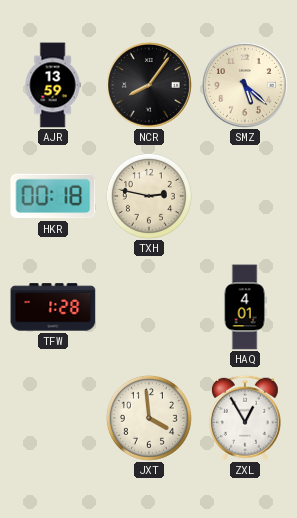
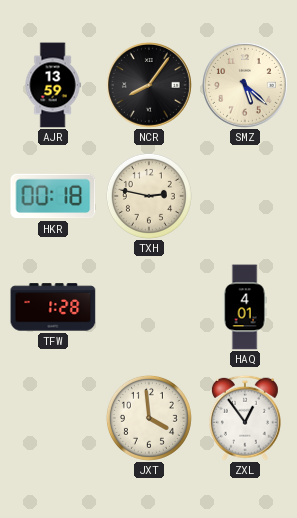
ZXL: 12:55 -> 12:54
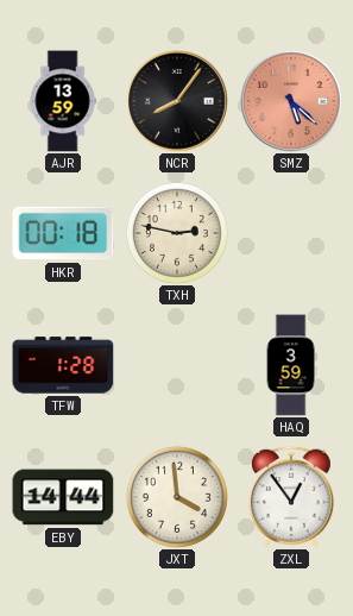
SMZ dial: cream -> salmon
HAQ: 4:01 -> 3:59
EBY: none -> 14:44
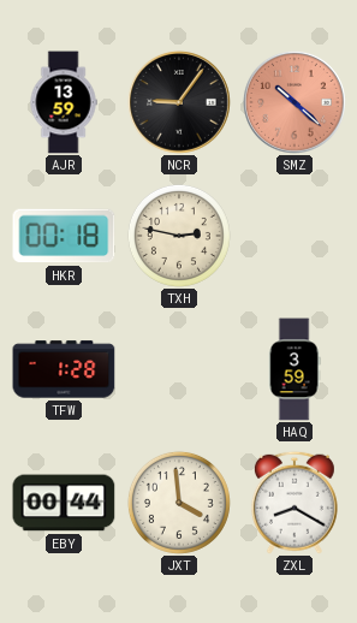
NCR: 8:06 -> 9:06
SMZ: 5:22 -> 10:22
EBY: 14:44 -> 00:44
ZXL: 12:54 -> 8:20
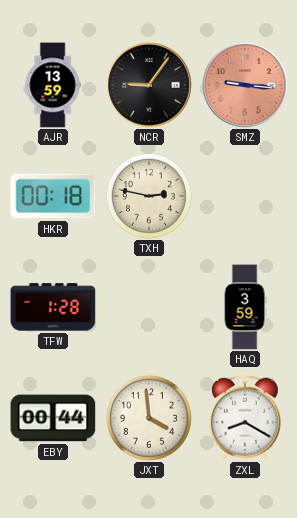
SMZ: 10:22 -> 9:16
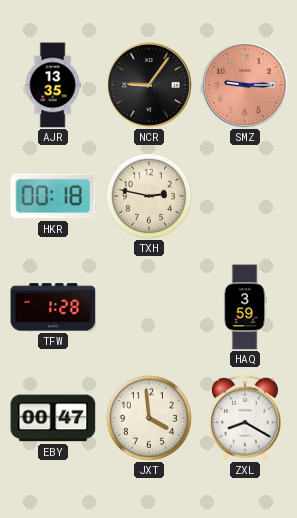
AJR: 13:59 -> 13:35
SMZ: 9:16 -> 9:15
EBY: 00:44 -> 00:47
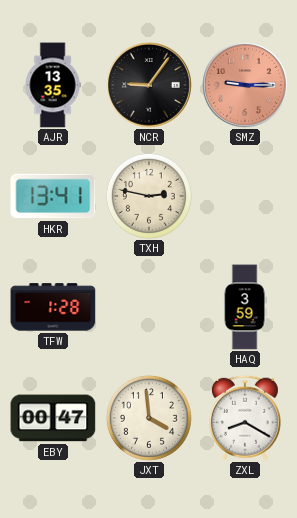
HKR: 00:18 -> 13:41
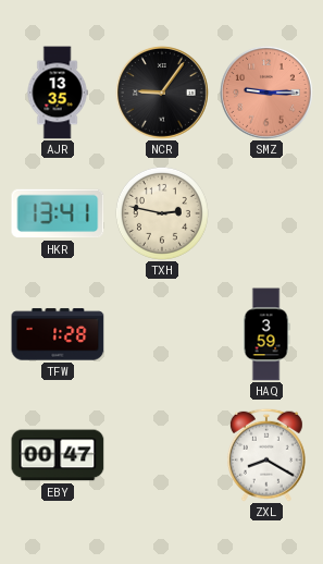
JXT: 3:59 -> none
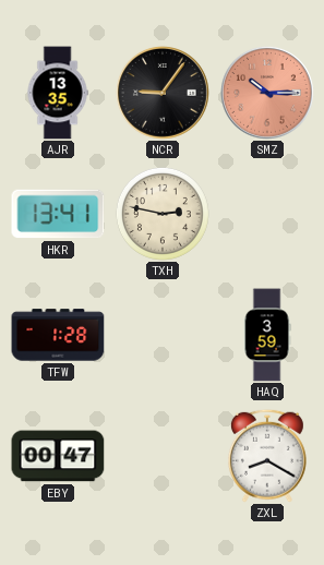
SMZ: 9:15 -> 10:15
